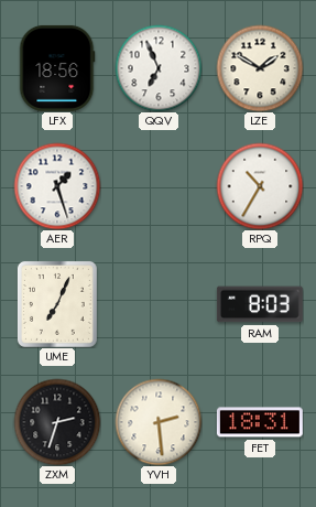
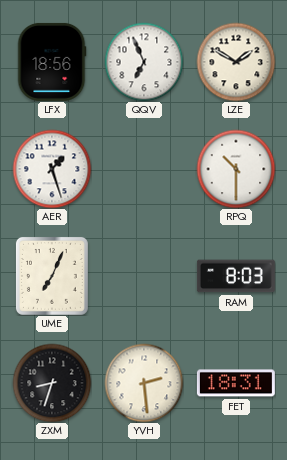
RPQ: 10:35 -> 10:30
ZXM: 2:33 -> 8:33
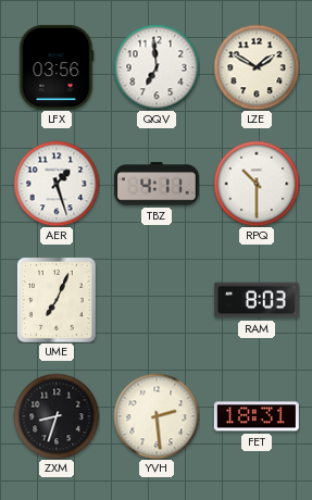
LFX: 18:56 -> 03:56
QQV: 6:56 -> 6:59
TBZ: none -> 4:11
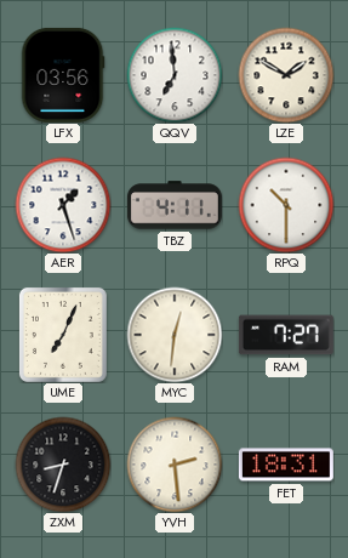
MYC: none -> 12:31
RAM: 8:03 -> 7:27
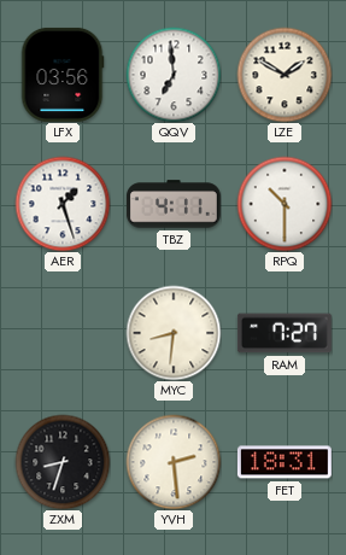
UME: 7:04 -> none
MYC: 12:31 -> 8:31
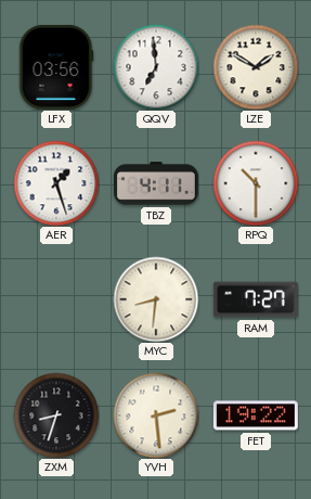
FET: 18:31 -> 19:22
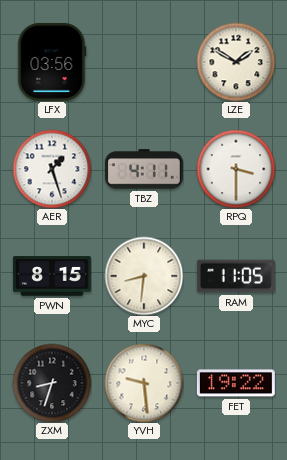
QQV: 6:59 -> none
RPQ: 10:30 -> 3:30
PWN: none -> 8:15
RAM: 7:27 -> 11:05
YVH: 2:29 -> 9:29
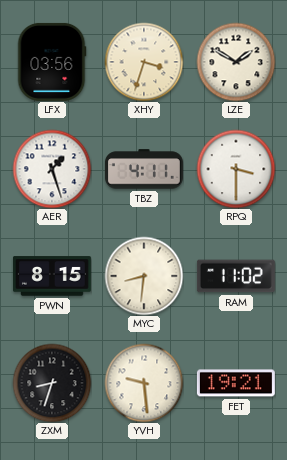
XHY: none -> 3:33
RAM: 11:05 -> 11:02
FET: 19:22 -> 19:21
